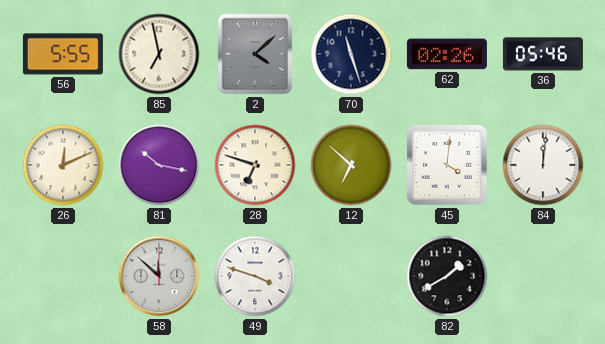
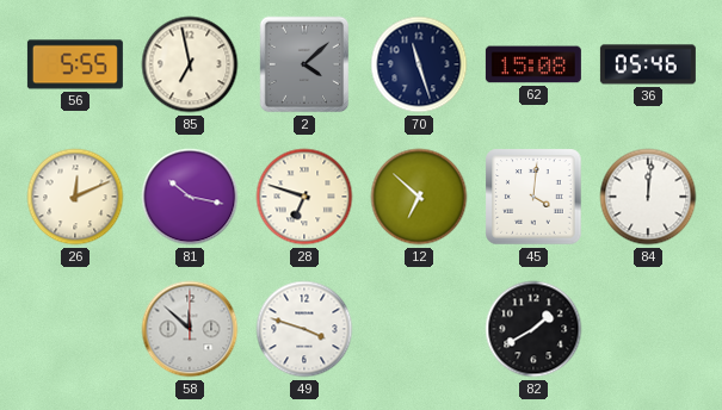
62: 02:26 -> 15:08
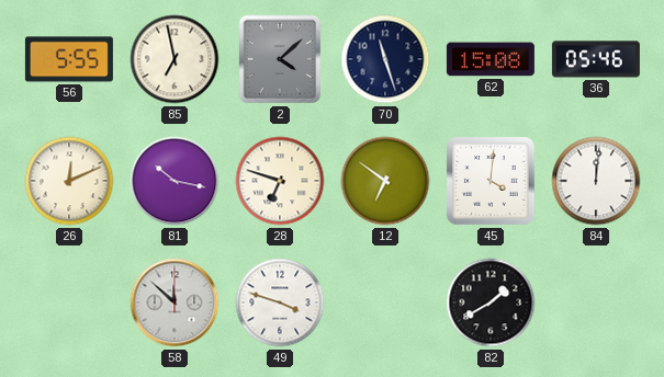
12: 6:52 -> 6:51
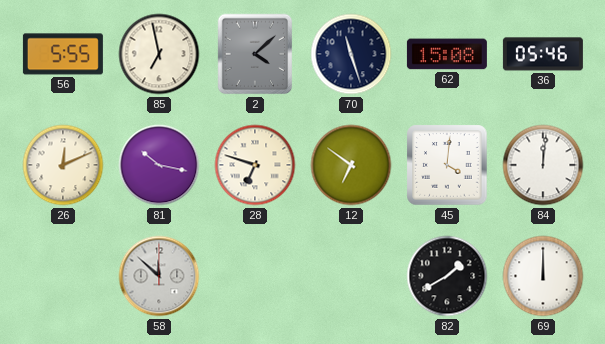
49: 3:48 -> none
69: none -> 12:00
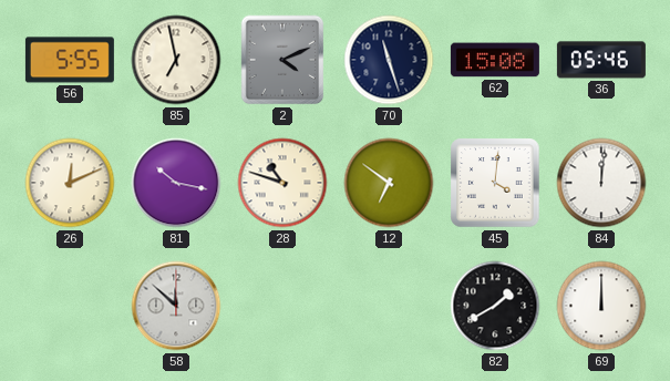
2: 4:08 -> 4:11
28: 6:48 -> 10:48
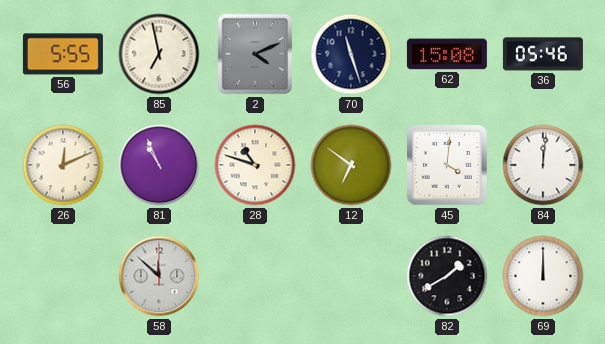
81: 10:17 -> 10:56
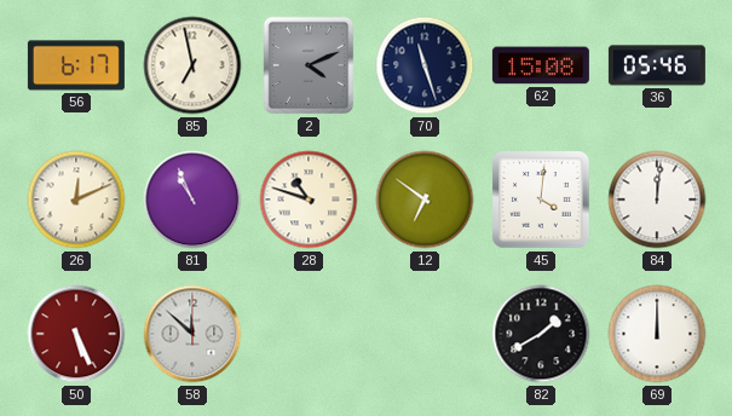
56: 5:55 -> 6:17
50: none -> 5:26
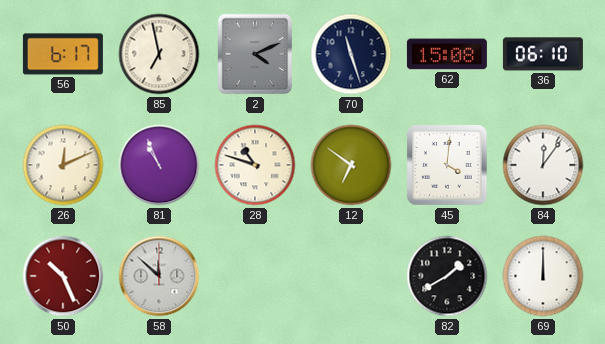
36: 05:46 -> 06:10
84: 12:01 -> 12:06
50: 5:26 -> 10:26
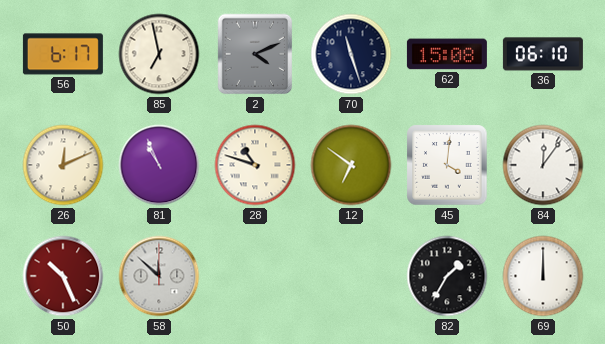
82: 1:40 -> 1:35
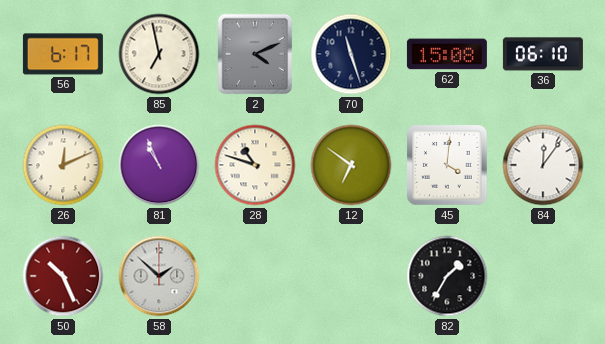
58: 11:52 -> 1:52
69: 12:00 -> none
